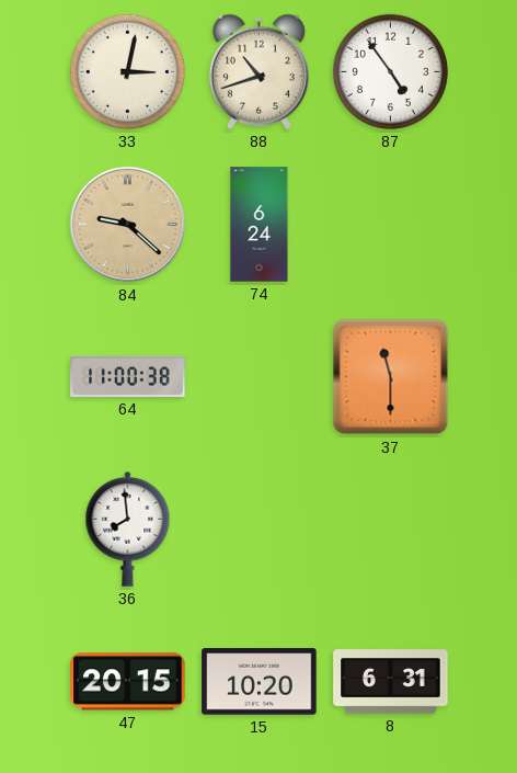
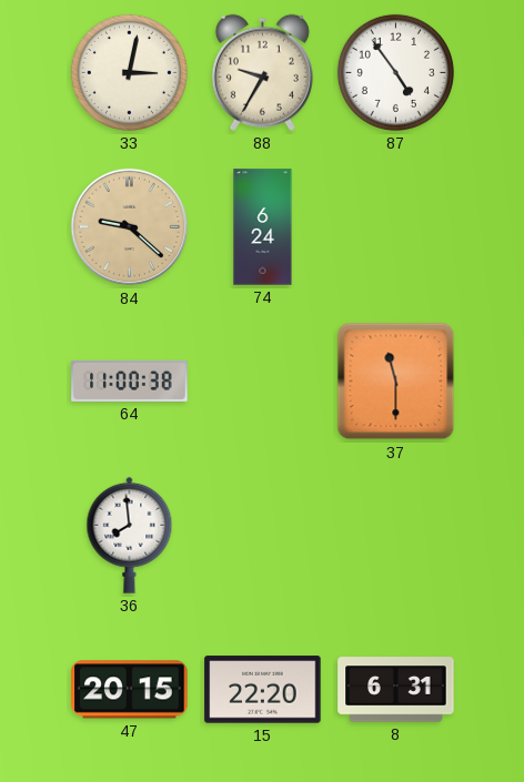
88: 10:42 -> 9:35
15: 10:20 -> 22:20
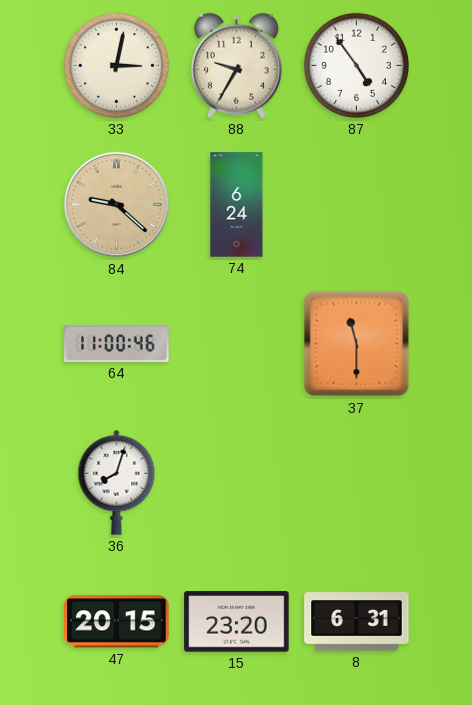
64: 11:00:38 -> 11:00:46
36: 7:59 -> 8:03
15: 22:20 -> 23:20
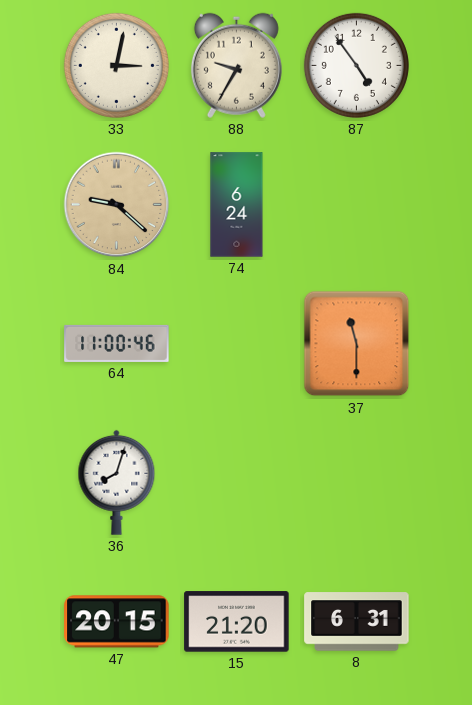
15: 23:20 -> 21:20
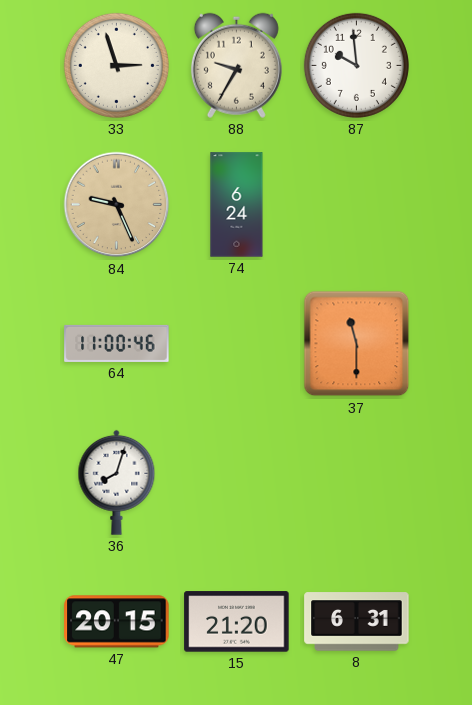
33: 3:02 -> 2:57
87: 4:54 -> 9:59
84: 9:22 -> 9:26
